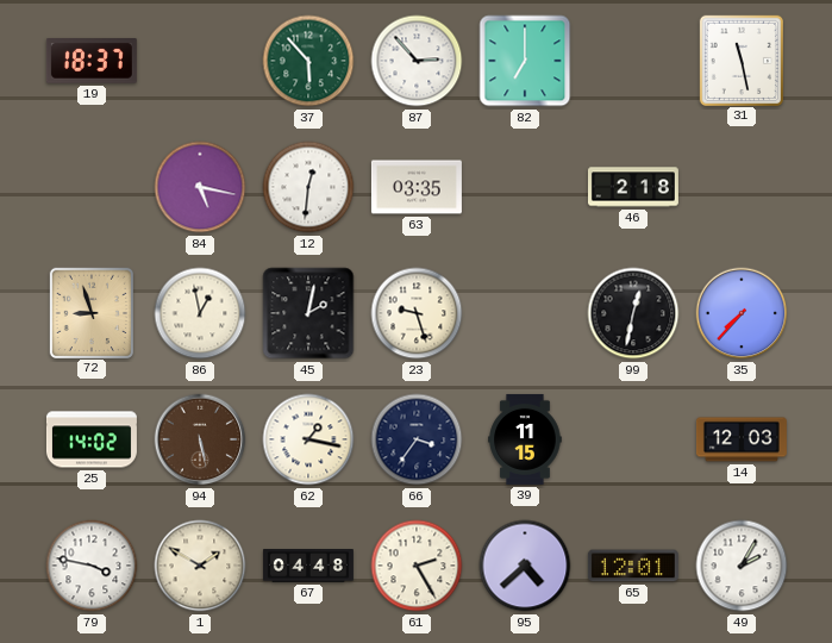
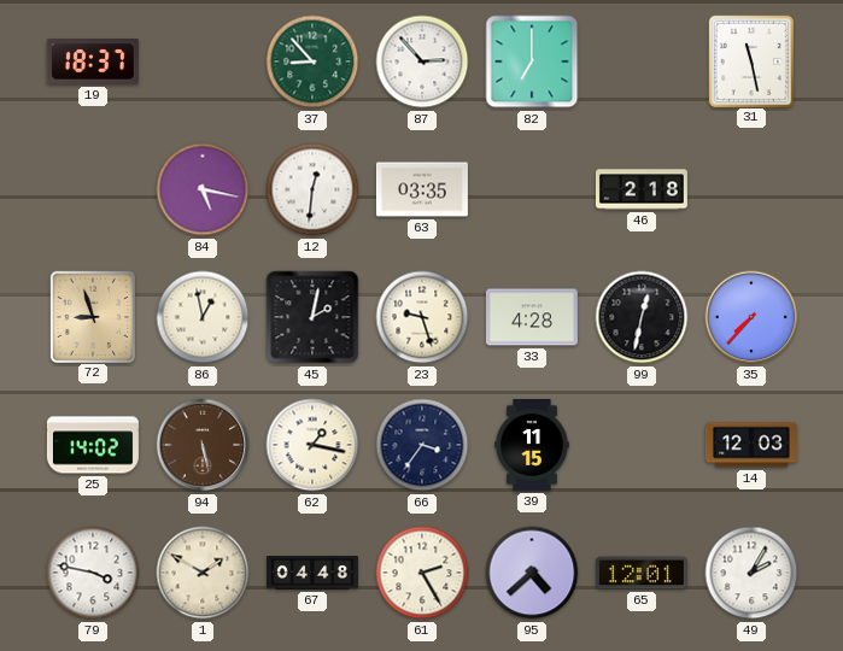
37: 5:53 -> 8:53
33: none -> 4:28
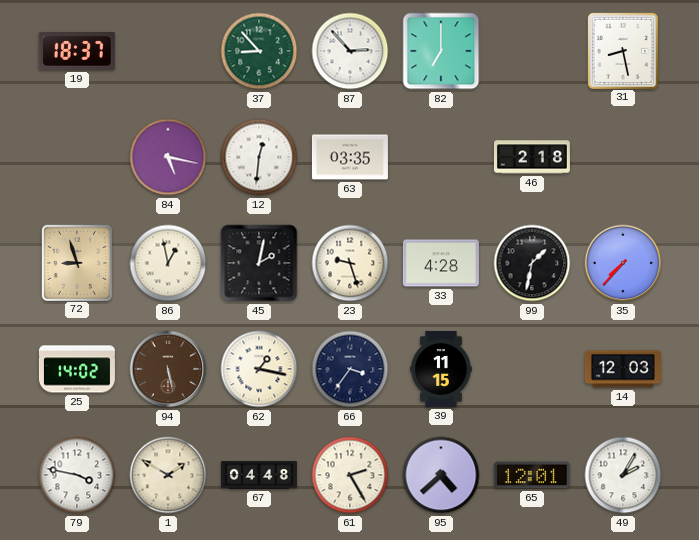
31: 11:28 -> 8:28
99: 12:32 -> 1:32
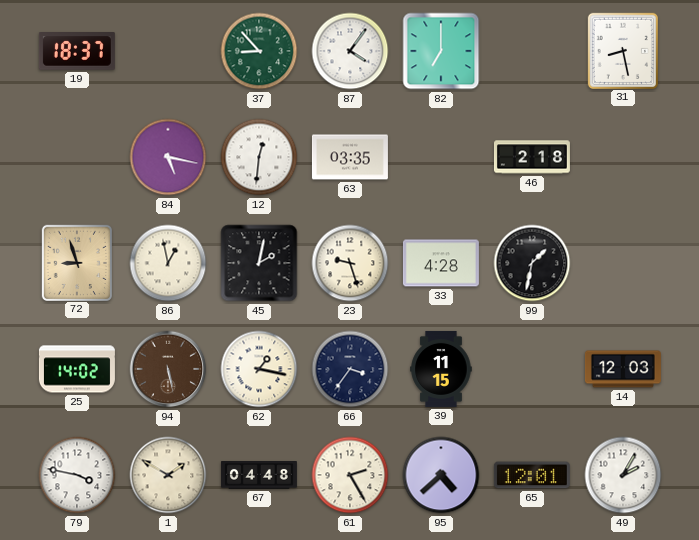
87: 2:53 -> 4:06
35: 7:37 -> none
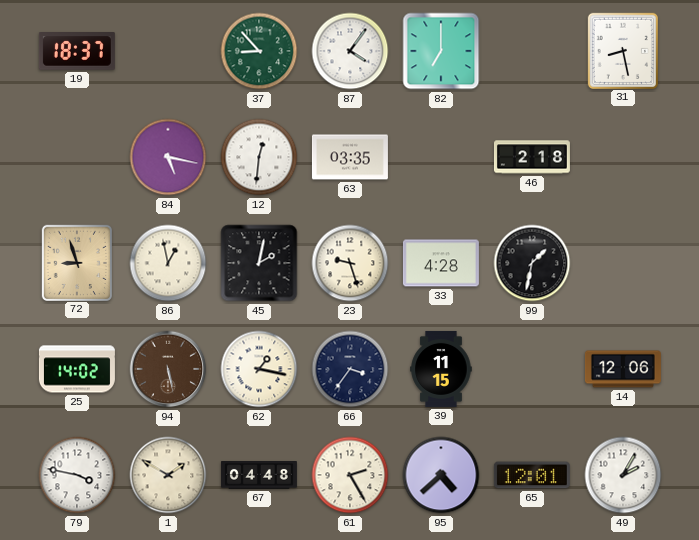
14: 12:03 -> 12:06
